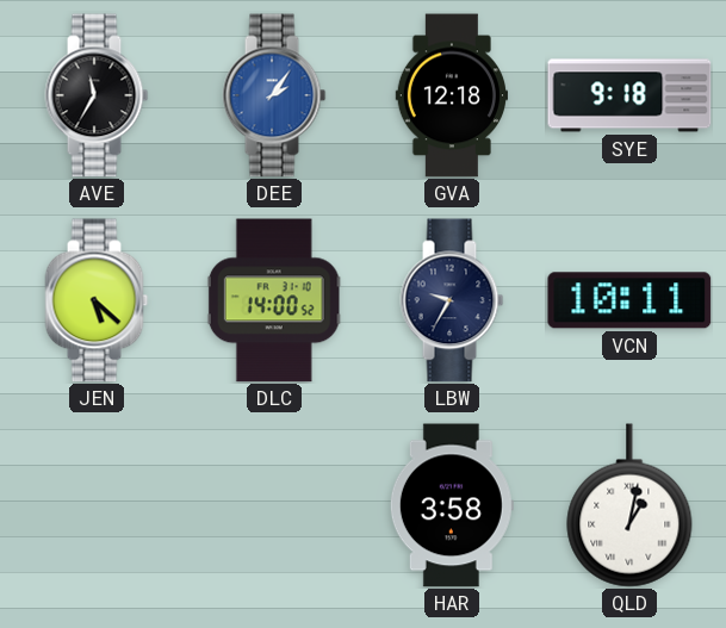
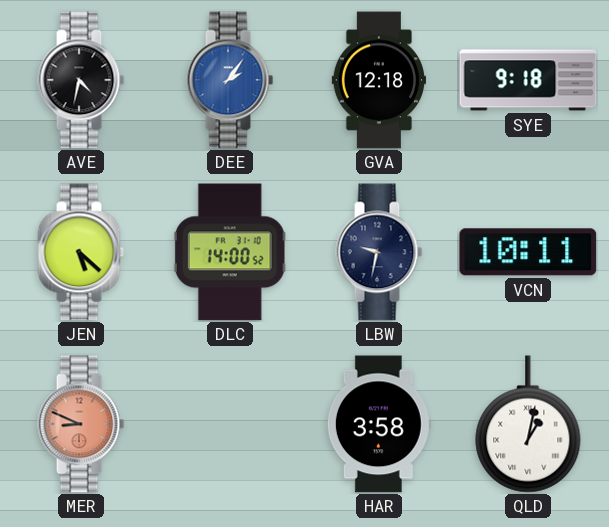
AVE: 11:35 -> 4:32
LBW: 9:35 -> 9:32
MER: none -> 8:49
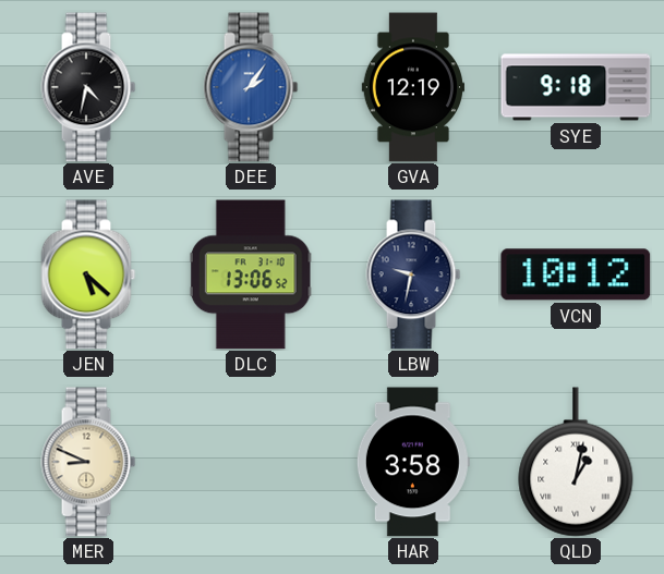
GVA: 12:18 -> 12:19
DLC: 14:00 -> 13:06
VCN: 10:11 -> 10:12
MER dial: salmon -> cream
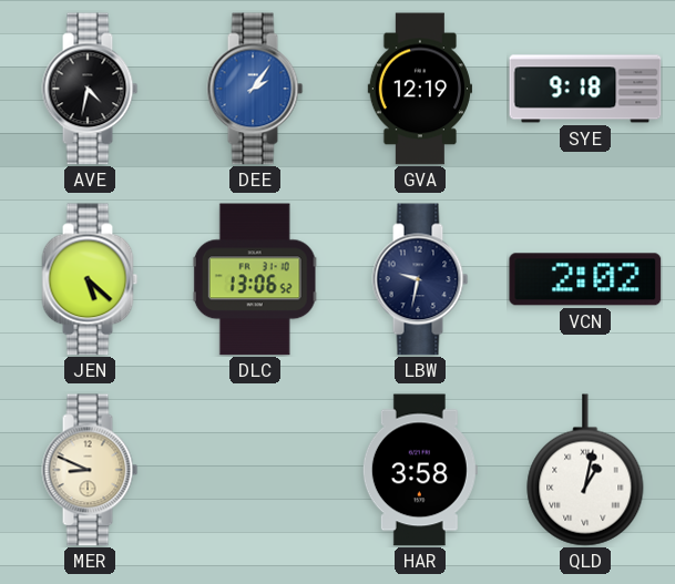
VCN: 10:12 -> 2:02
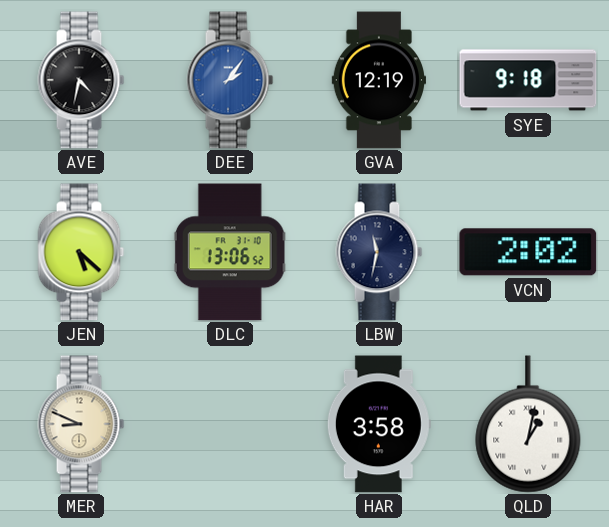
LBW: 9:32 -> 11:32
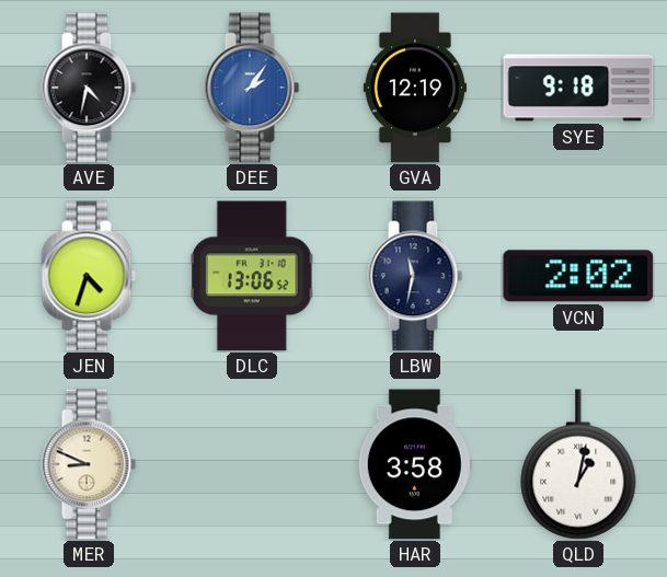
JEN: 5:22 -> 4:33
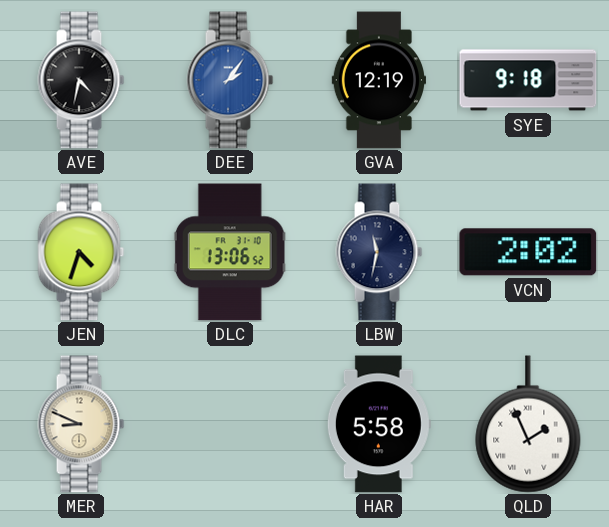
HAR: 3:58 -> 5:58
QLD: 1:02 -> 1:56
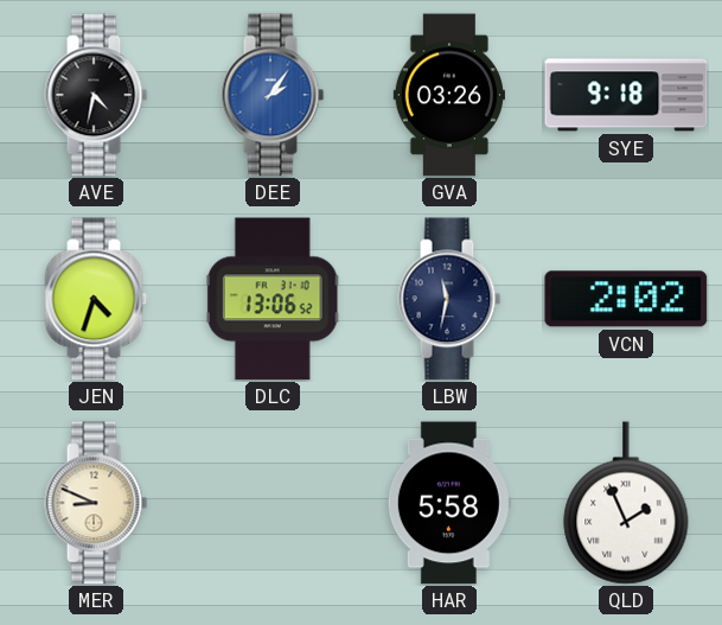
GVA: 12:19 -> 03:26
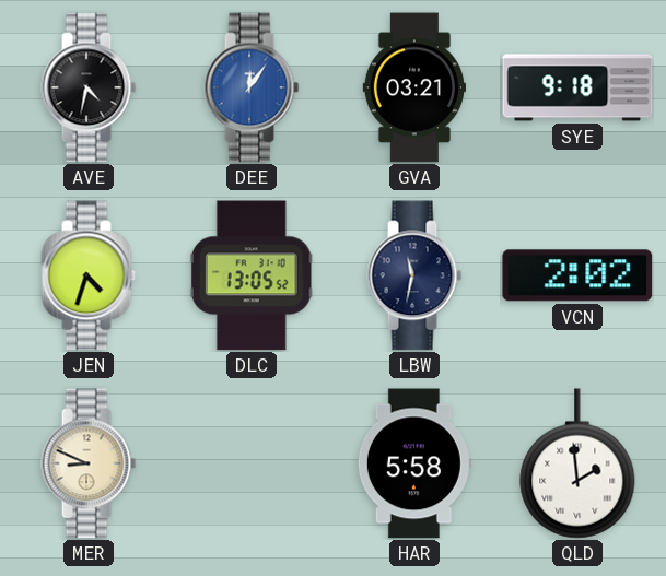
DEE: 2:06 -> 12:06
GVA: 03:26 -> 03:21
DLC: 13:06 -> 13:05
QLD: 1:56 -> 1:59
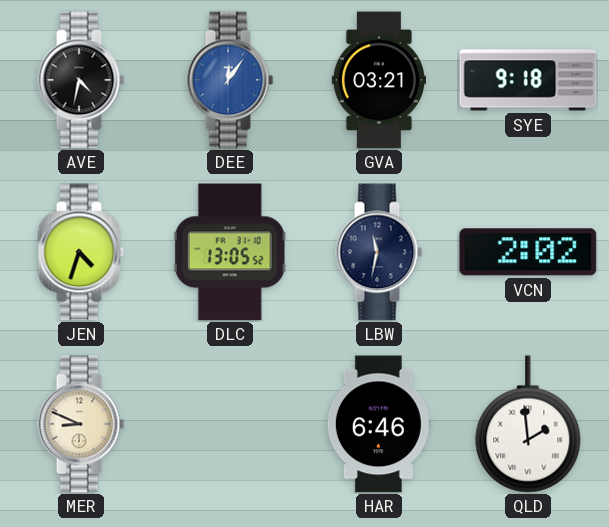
HAR: 5:58 -> 6:46
